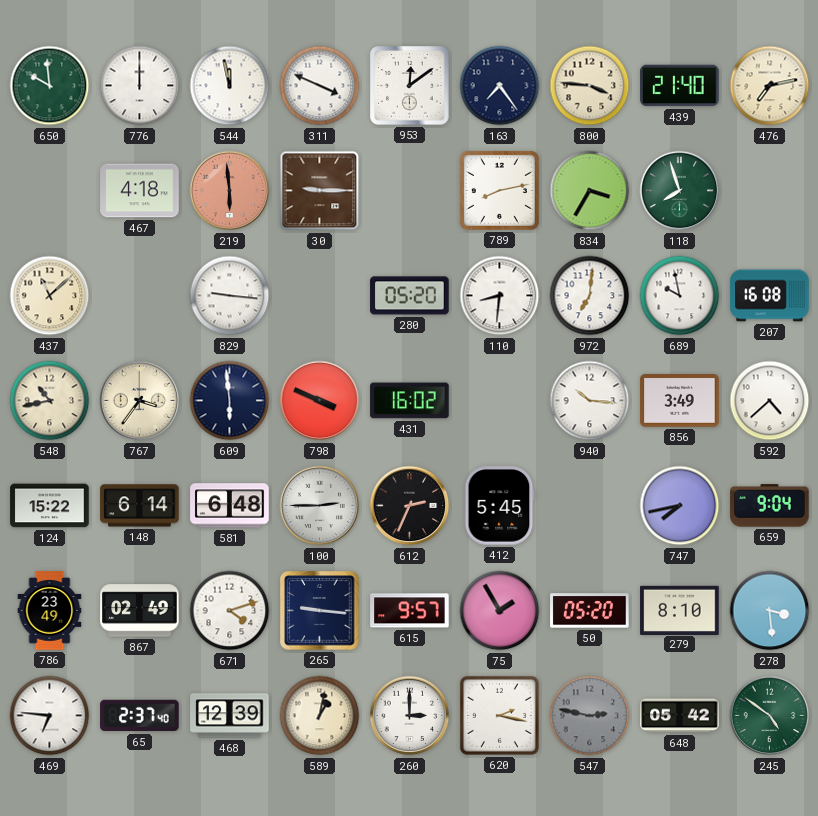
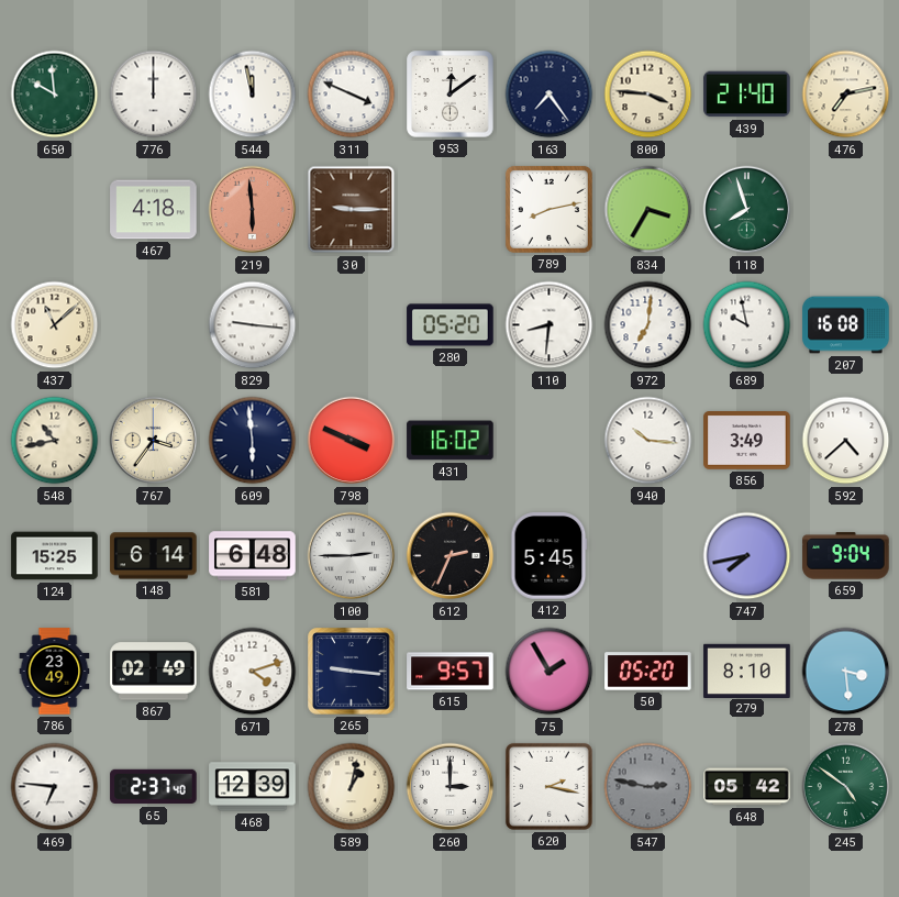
124: 15:22 -> 15:25
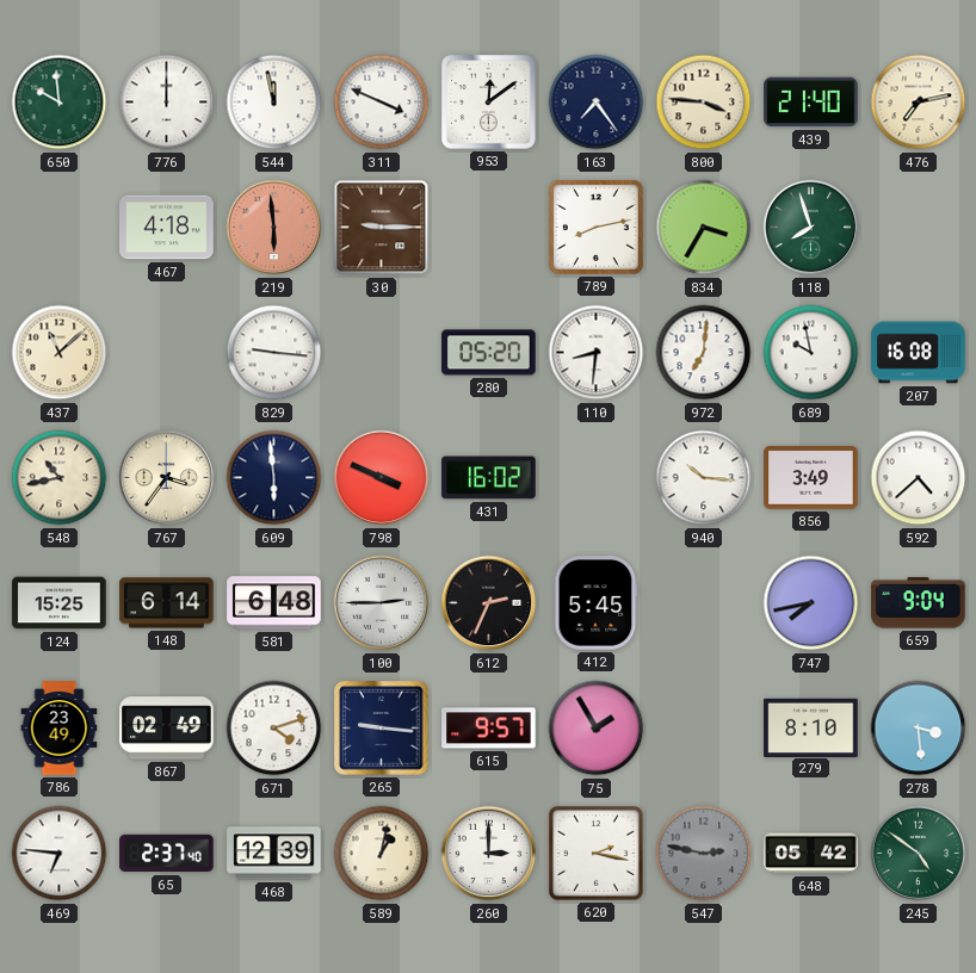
50: 05:20 -> none
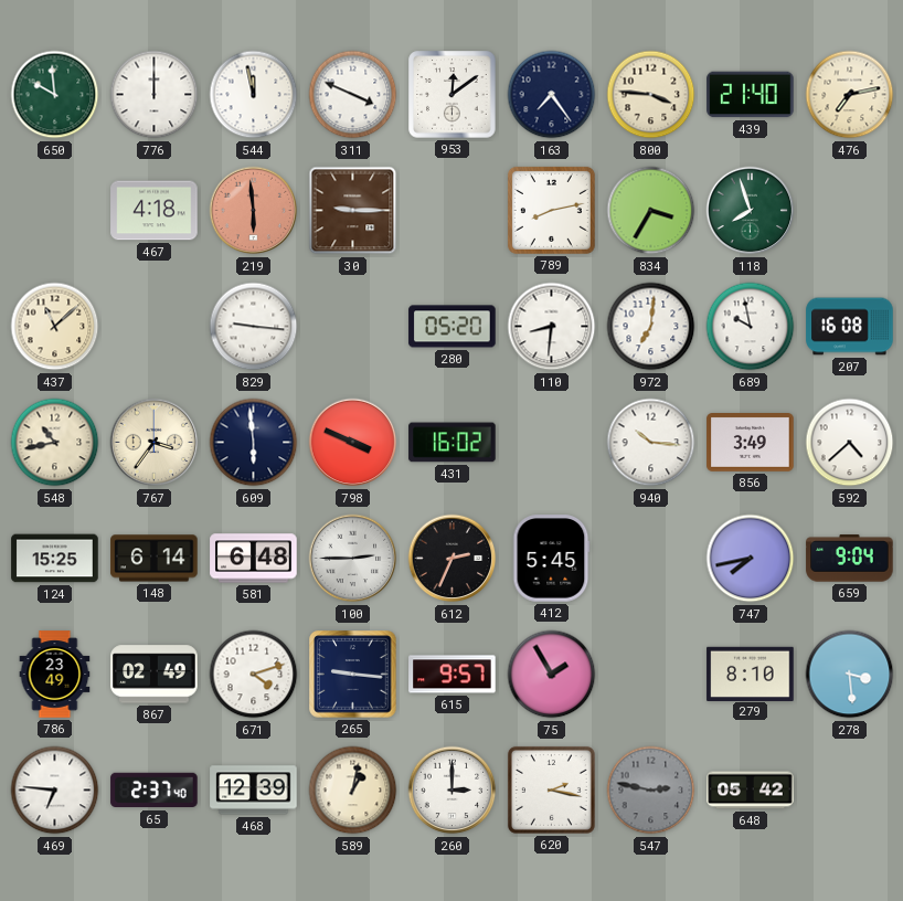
245: 4:51 -> none
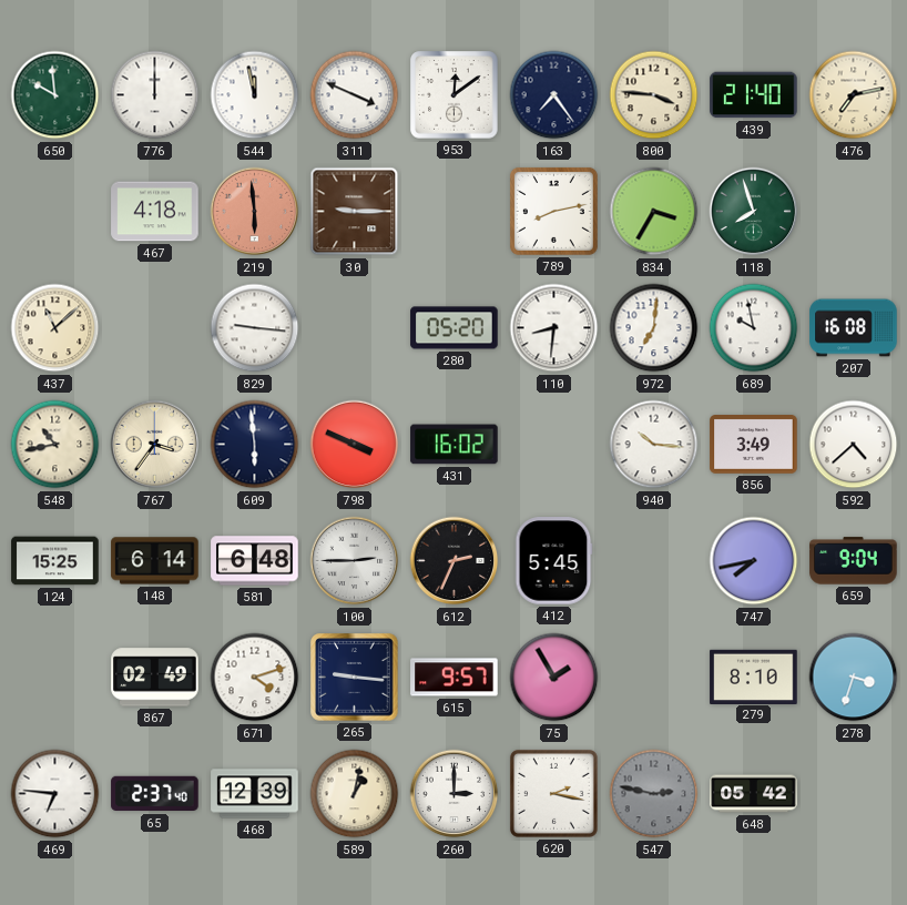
786: 23:49 -> none
278: 3:29 -> 3:33
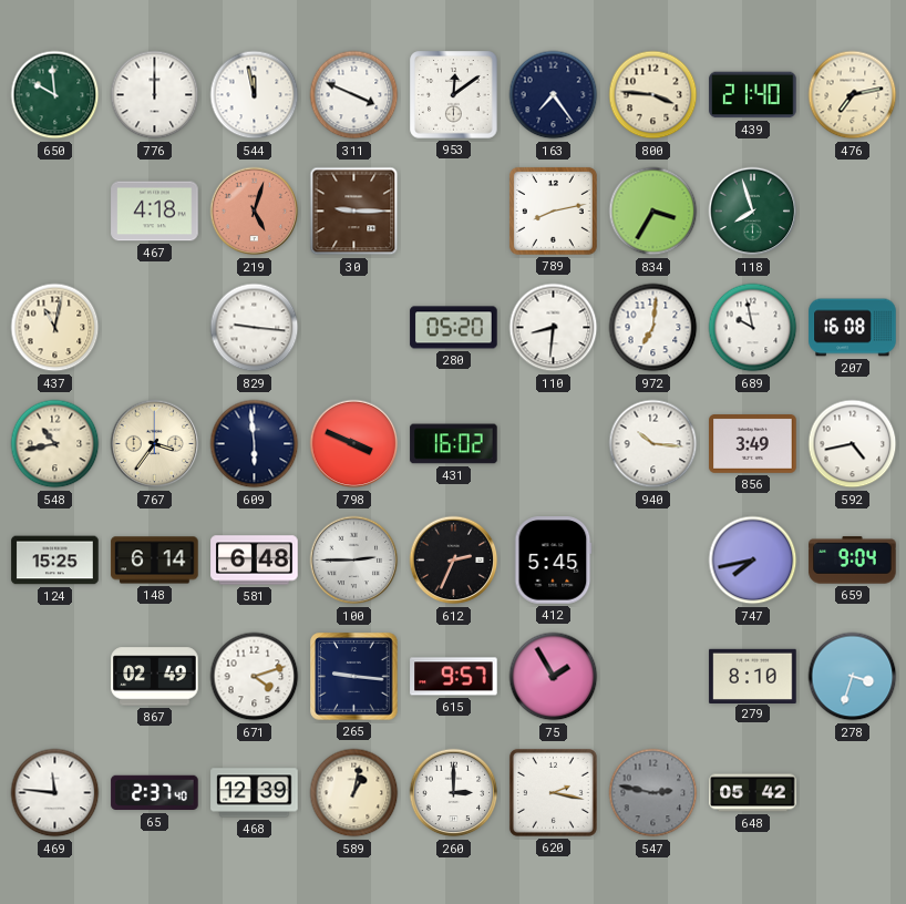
219: 5:59 -> 5:03
437: 11:08 -> 11:02
592: 4:38 -> 4:43
469: 6:46 -> 11:46
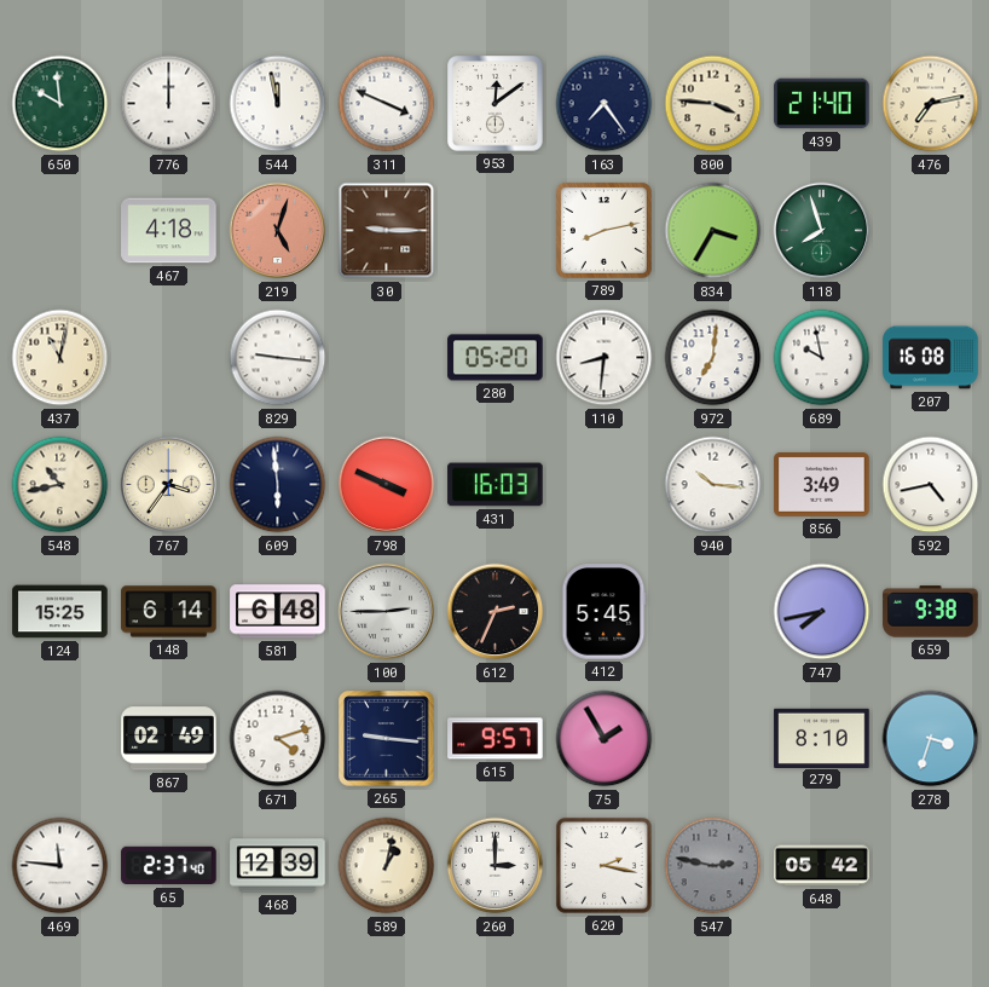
431: 16:02 -> 16:03
659: 9:04 -> 9:38
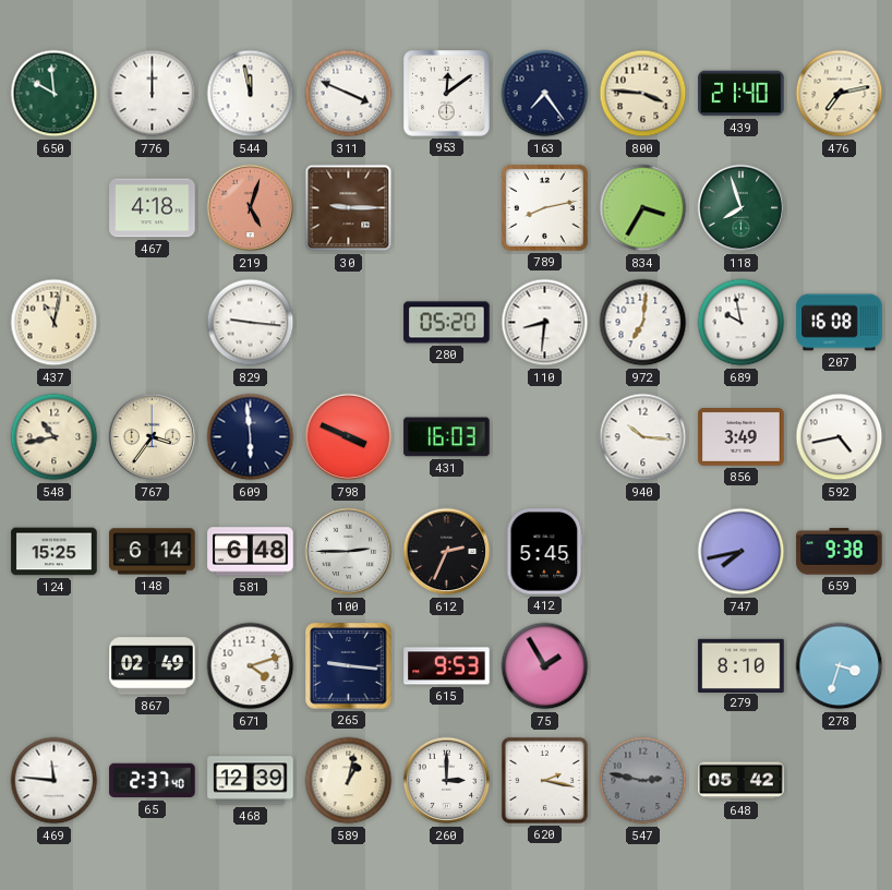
615: 9:57 -> 9:53
